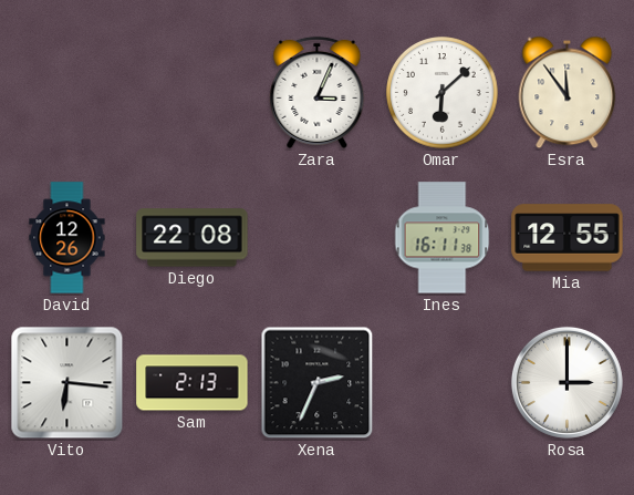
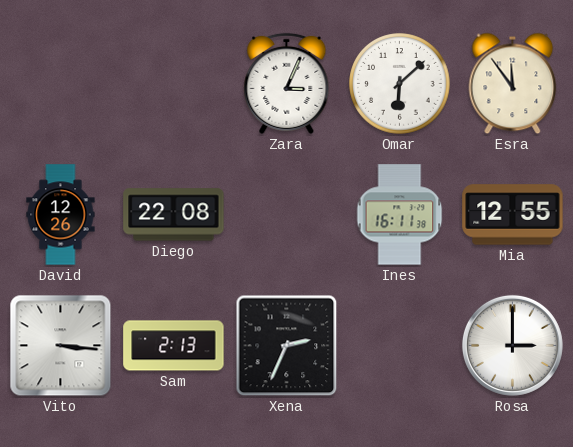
Vito: 6:16 -> 3:16
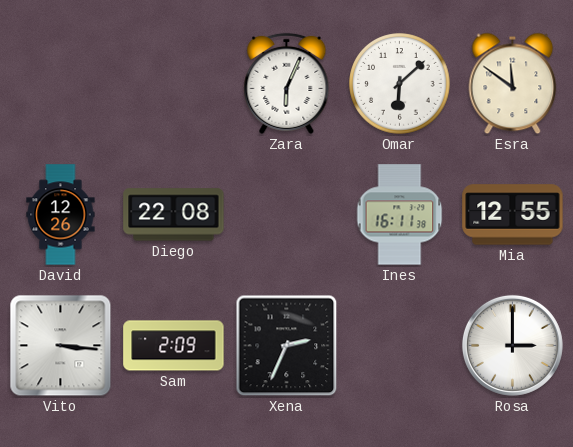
Zara: 3:04 -> 6:04
Esra: 11:54 -> 11:51
Sam: 2:13 -> 2:09
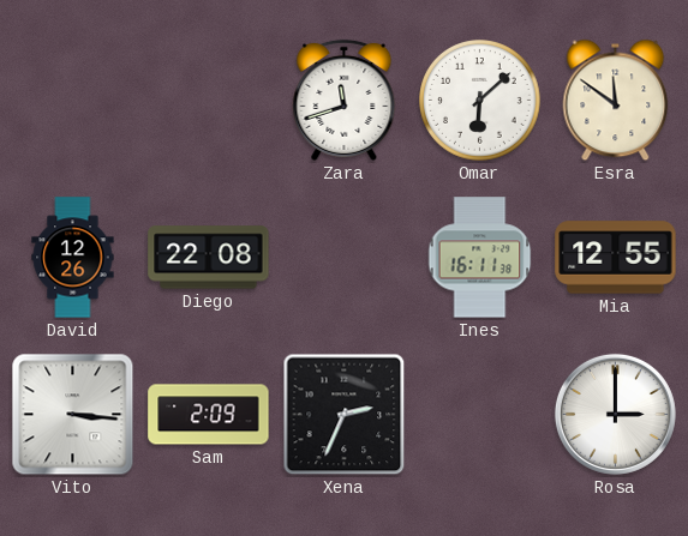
Zara: 6:04 -> 11:42
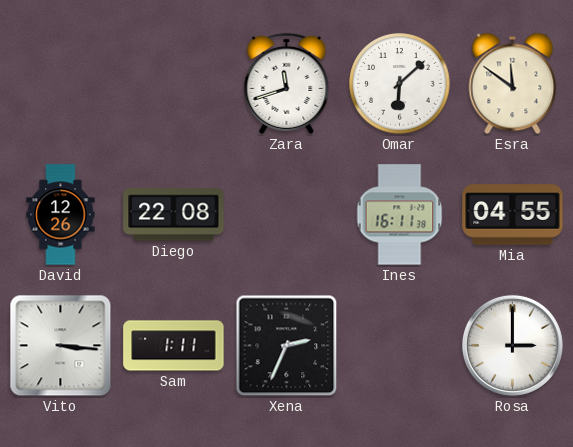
Mia: 12:55 -> 04:55
Sam: 2:09 -> 1:11
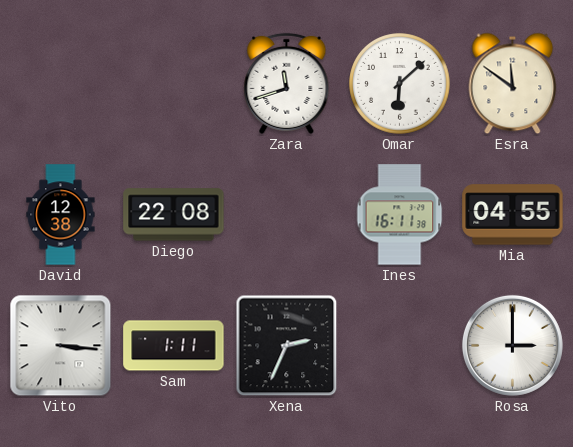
David: 12:26 -> 12:38
